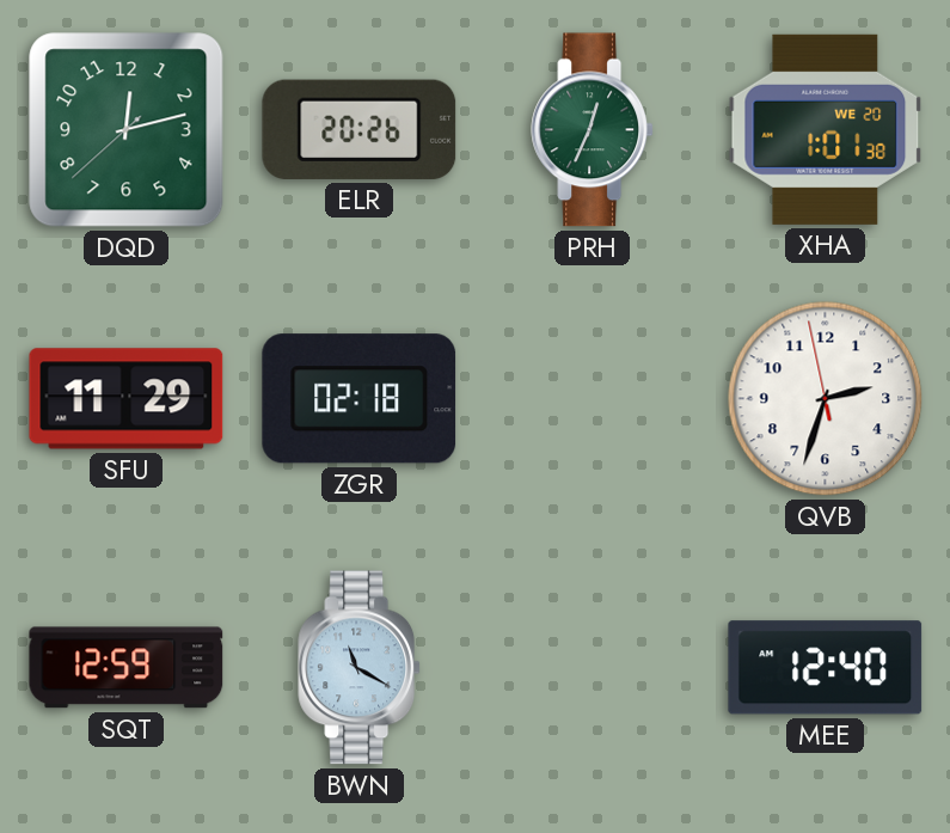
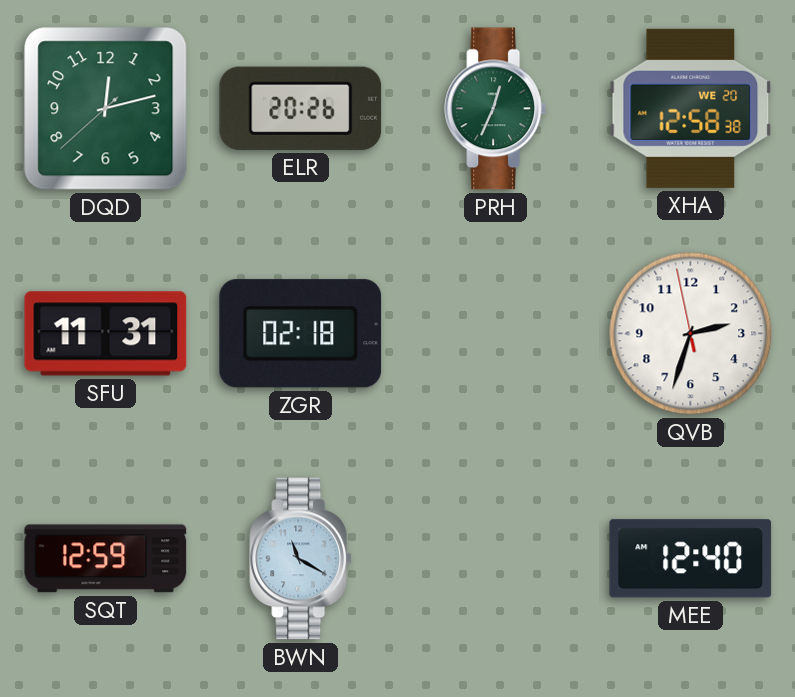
XHA: 1:01 -> 12:58
SFU: 11:29 -> 11:31
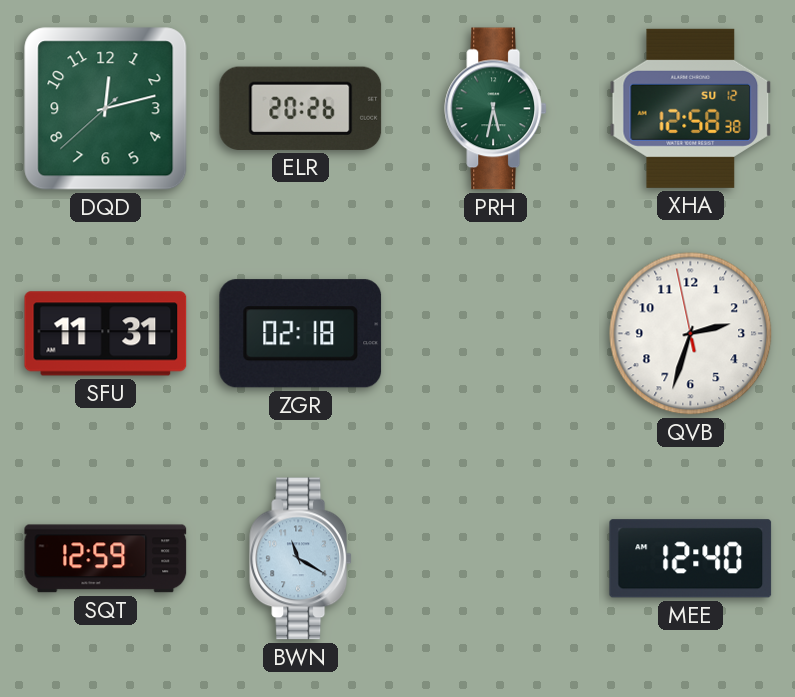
PRH: 12:34 -> 5:32
XHA date: WE 20 -> SU 12
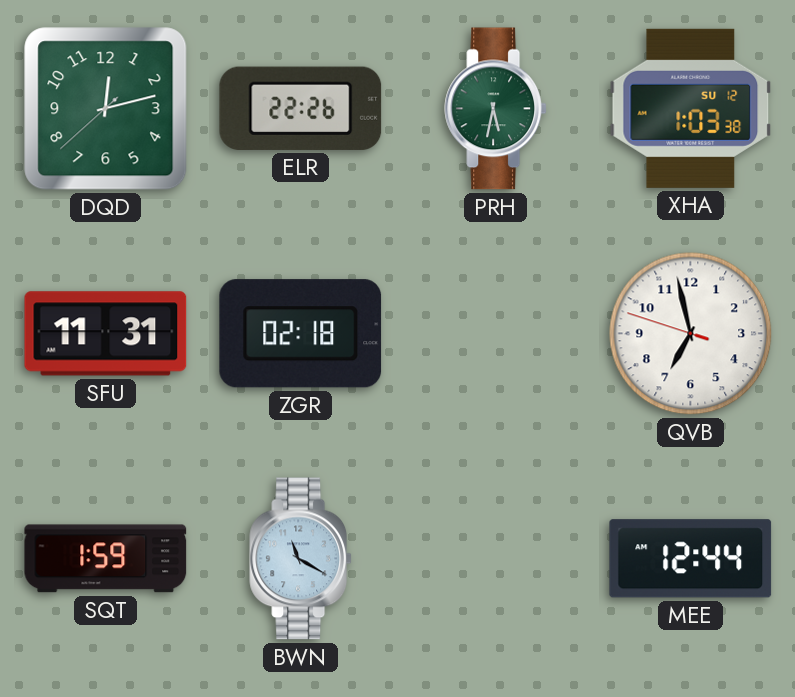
ELR: 20:26 -> 22:26
XHA: 12:58 -> 1:03
QVB: 2:32 -> 6:57
SQT: 12:59 -> 1:59
MEE: 12:40 -> 12:44
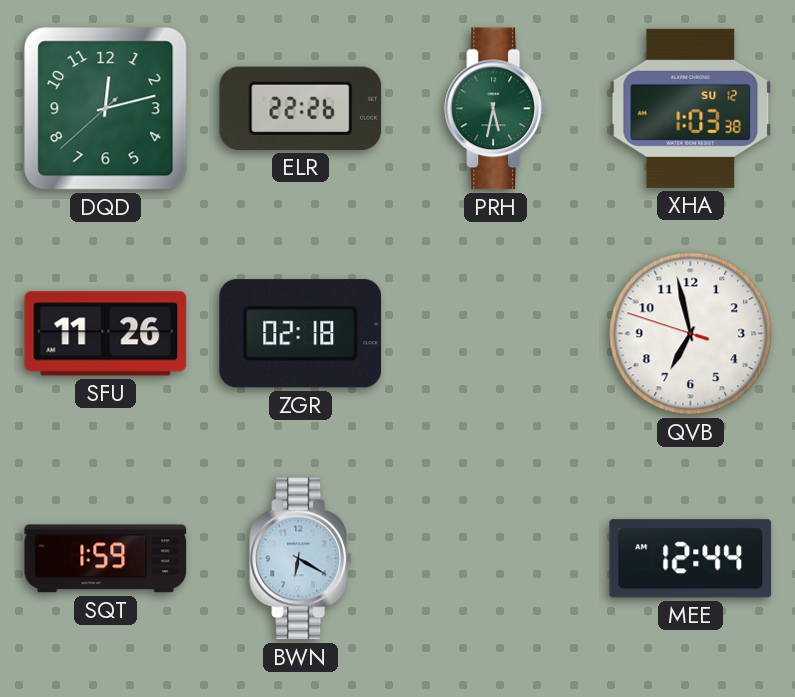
SFU: 11:31 -> 11:26
BWN: 11:20 -> 6:20
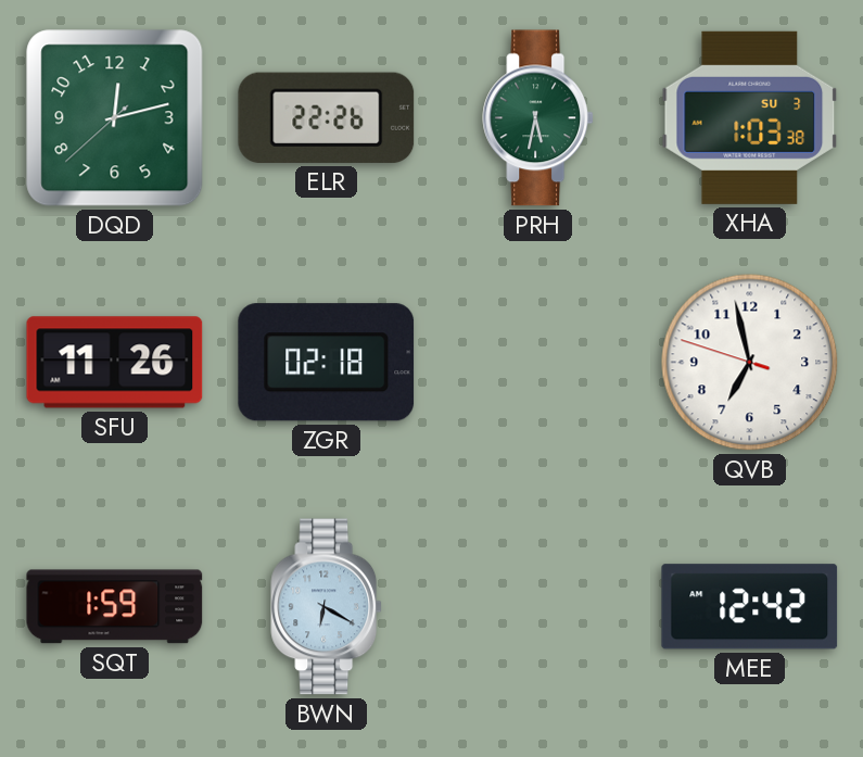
XHA date: SU 12 -> SU 3
MEE: 12:44 -> 12:42
